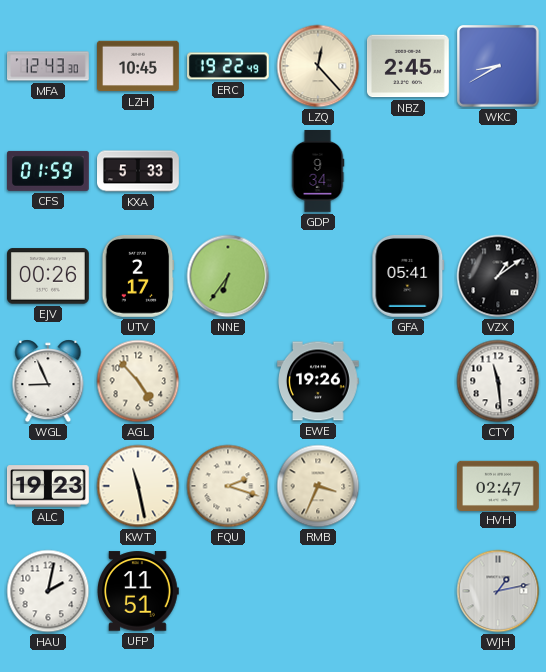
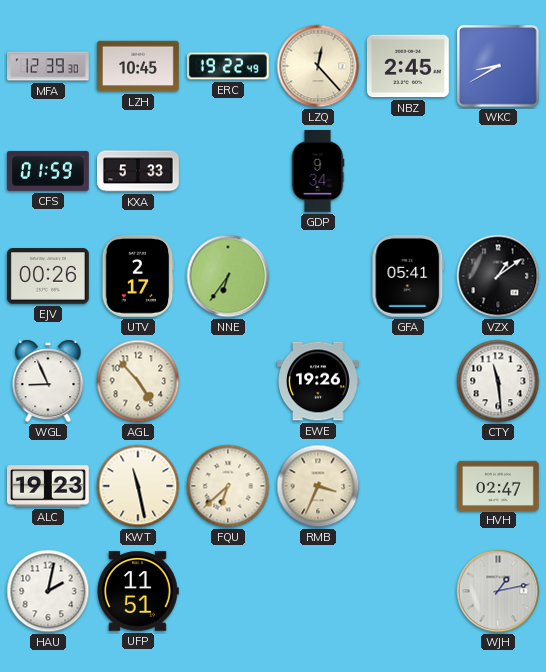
MFA: 12:43 -> 12:39
FQU: 2:18 -> 6:38
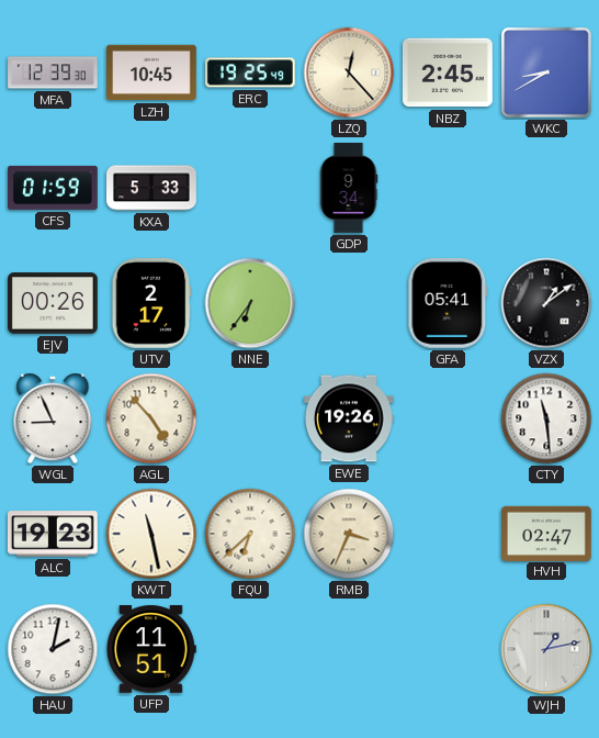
ERC: 19:22 -> 19:25
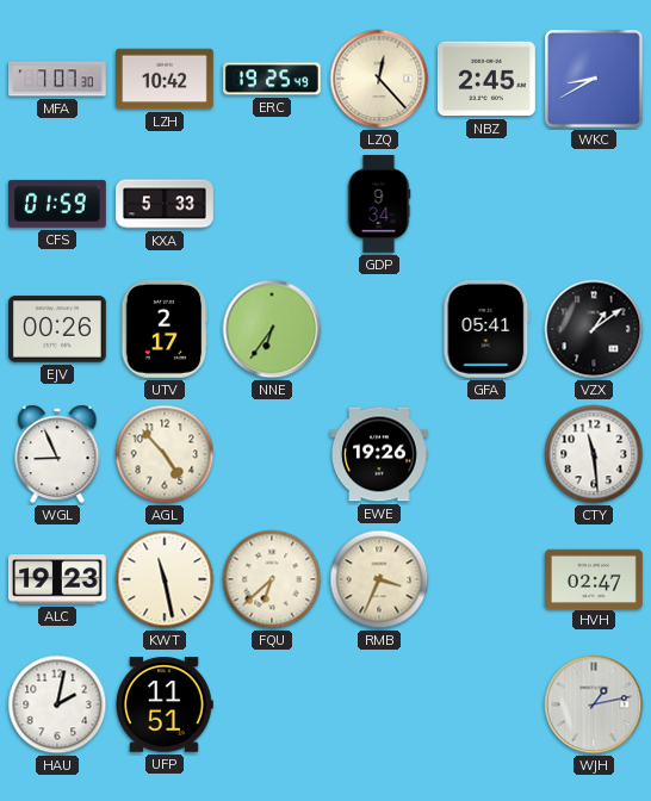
MFA: 12:39 -> 7:07
LZH: 10:45 -> 10:42
